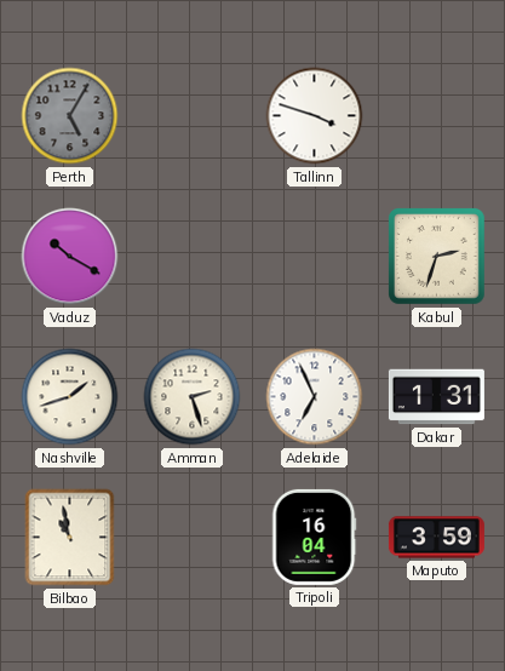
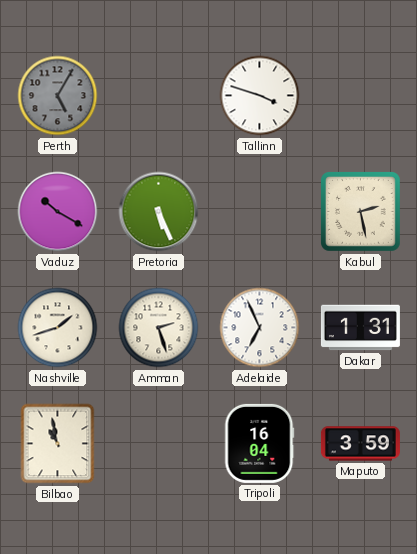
Pretoria: none -> 5:26
Kabul: 2:33 -> 2:28
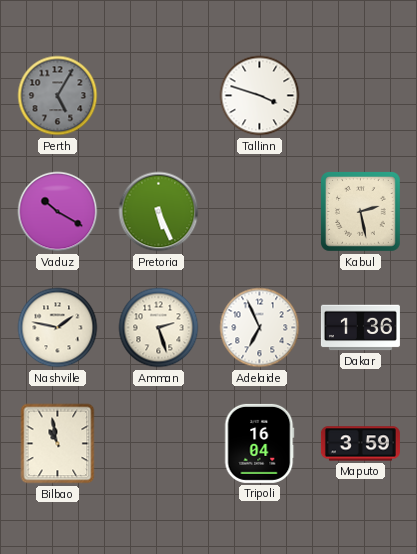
Nashville: 1:42 -> 1:47
Dakar: 1:31 -> 1:36
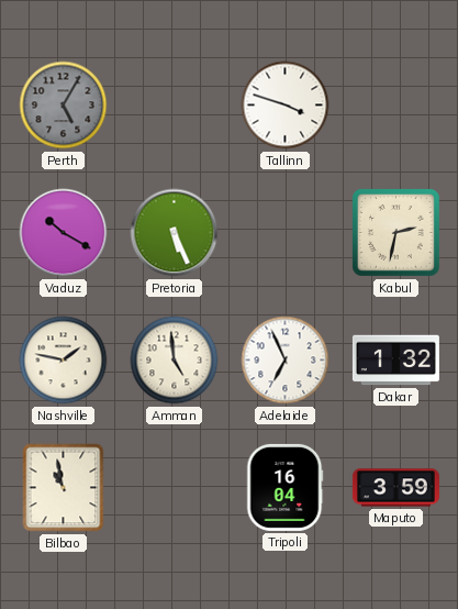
Kabul: 2:28 -> 2:32
Amman: 2:27 -> 4:59
Dakar: 1:36 -> 1:32
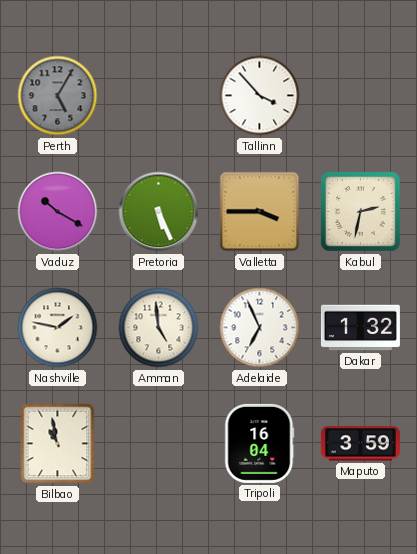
Tallinn: 3:48 -> 3:53
Valletta: none -> 3:45
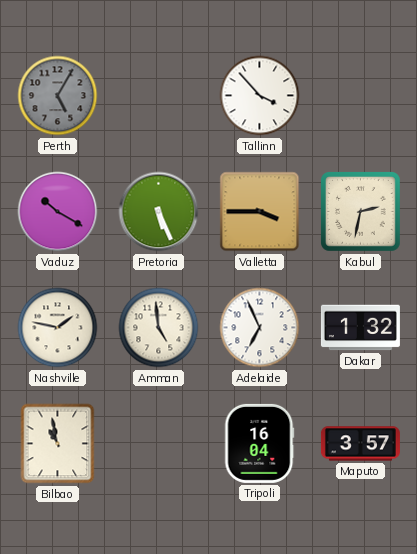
Maputo: 3:59 -> 3:57
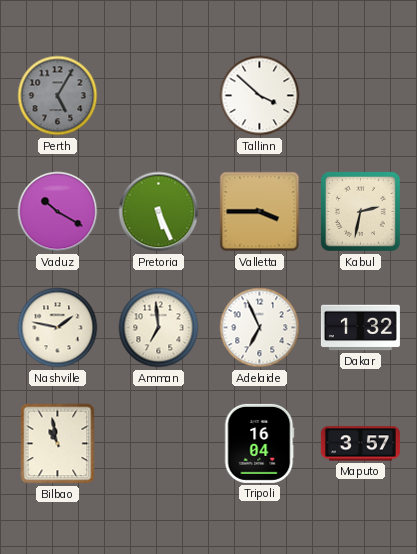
Tallinn: 3:53 -> 3:52
Amman: 4:59 -> 6:59
